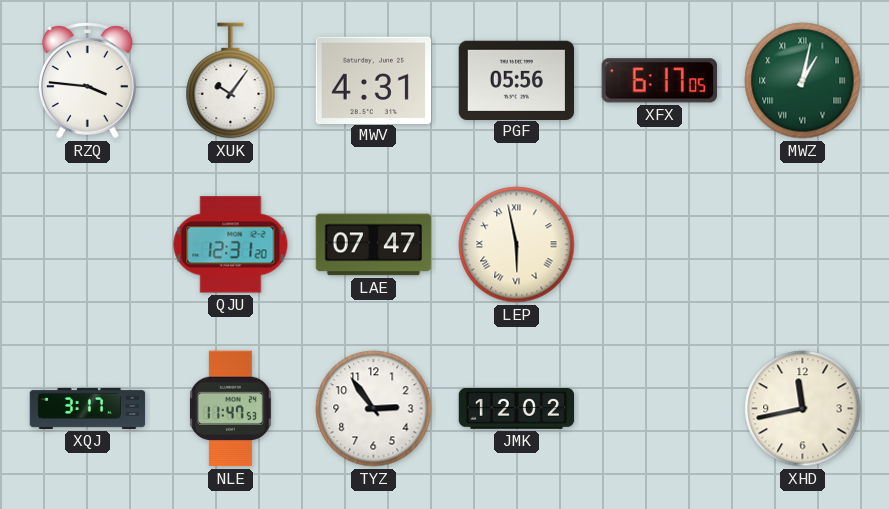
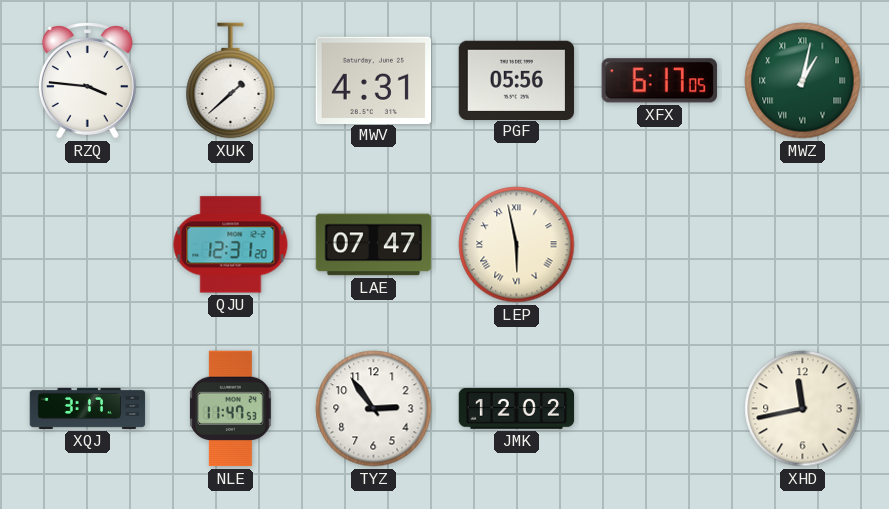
XUK: 10:06 -> 1:38
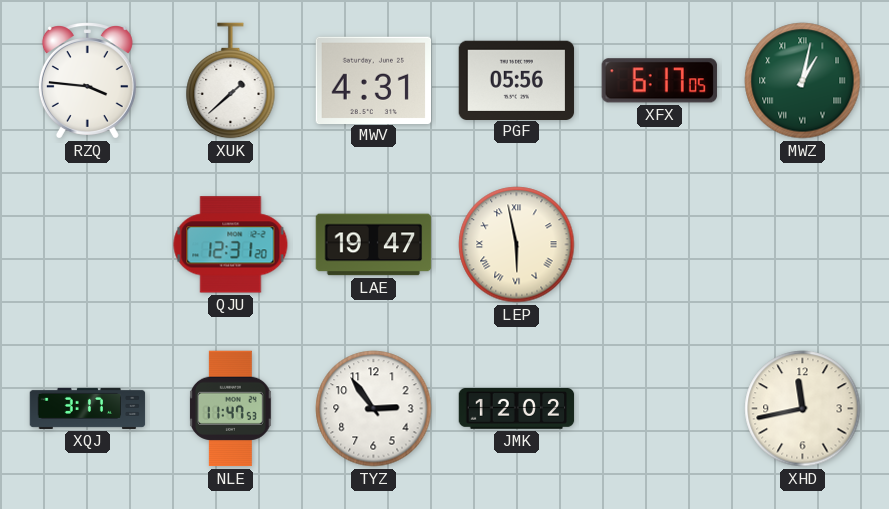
LAE: 07:47 -> 19:47
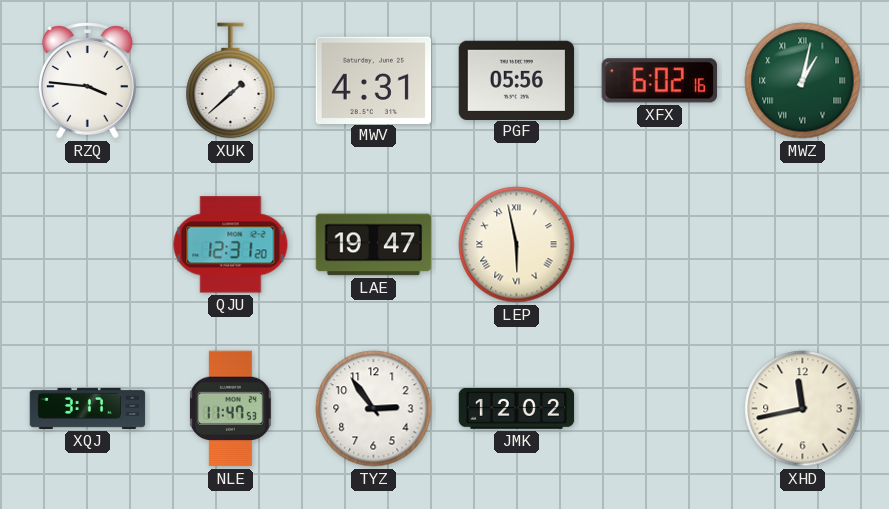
XFX: 6:17 -> 6:02
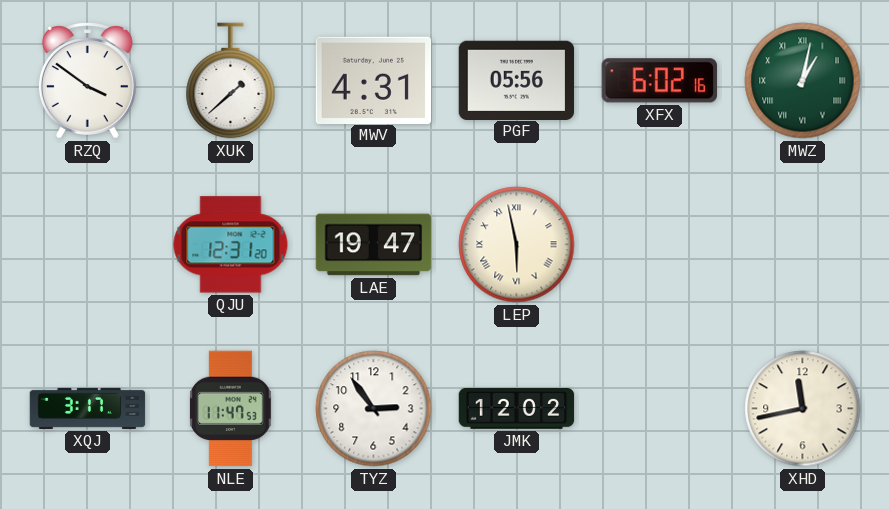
RZQ: 3:46 -> 3:51
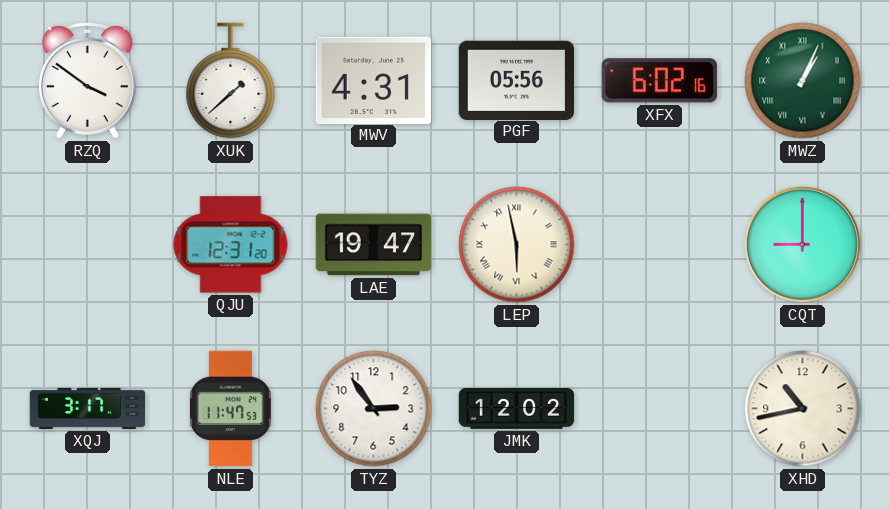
MWZ: 1:02 -> 1:04
CQT: none -> 9:00
XHD: 11:43 -> 10:43
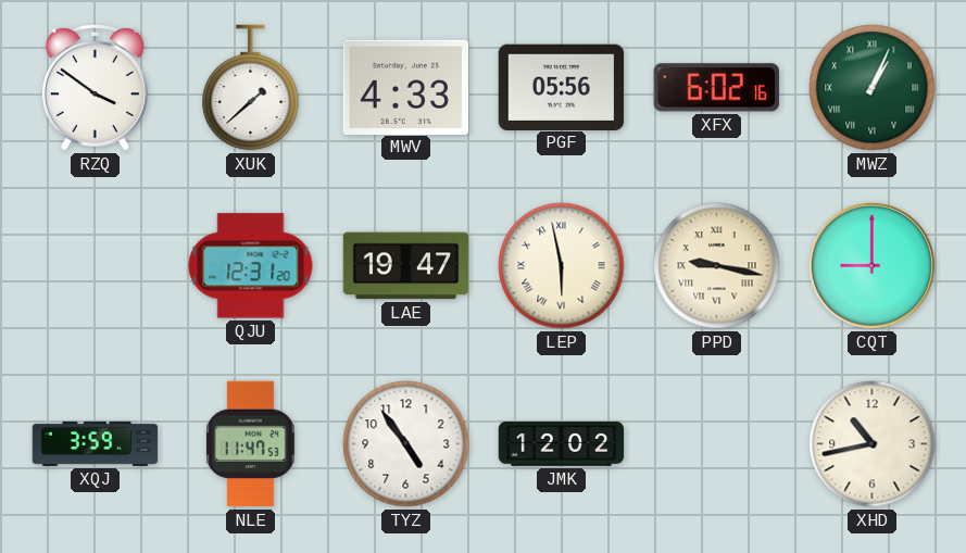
MWV: 4:31 -> 4:33
PPD: none -> 9:17
XQJ: 3:17 -> 3:59
TYZ: 2:54 -> 4:54
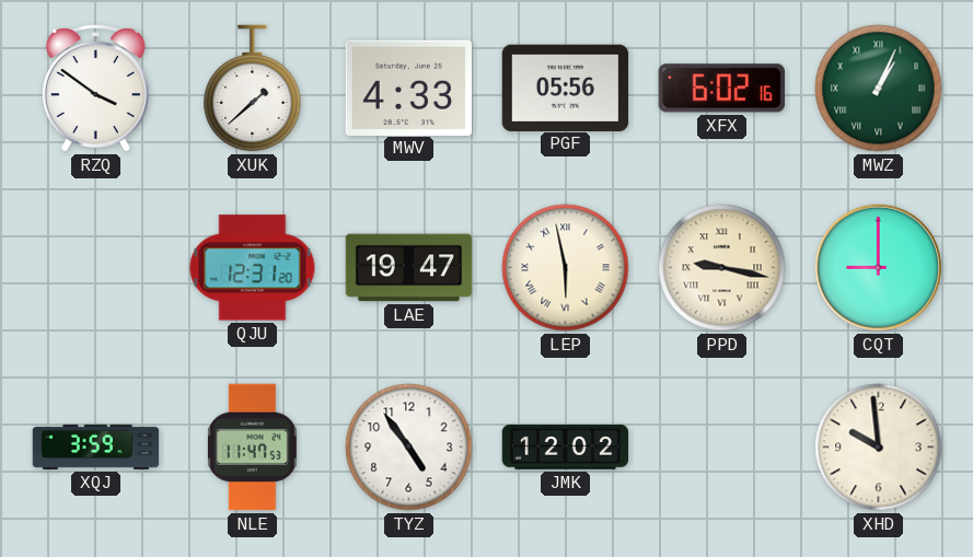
XHD: 10:43 -> 9:59
